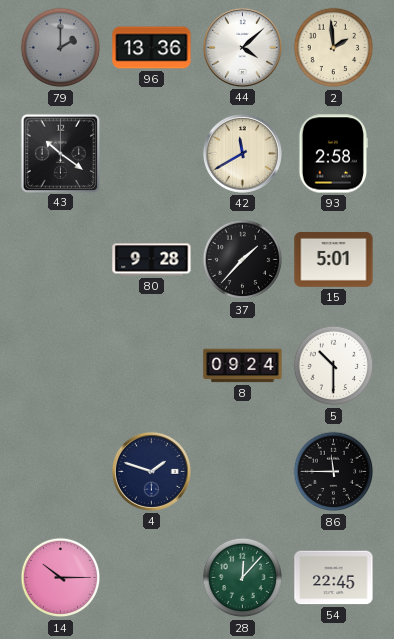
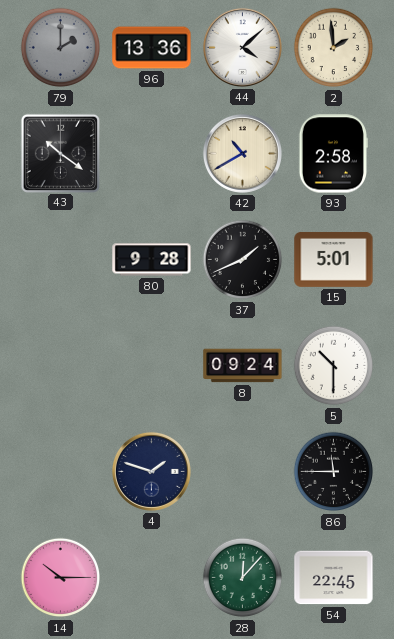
42: 11:40 -> 10:40
37: 1:37 -> 1:41
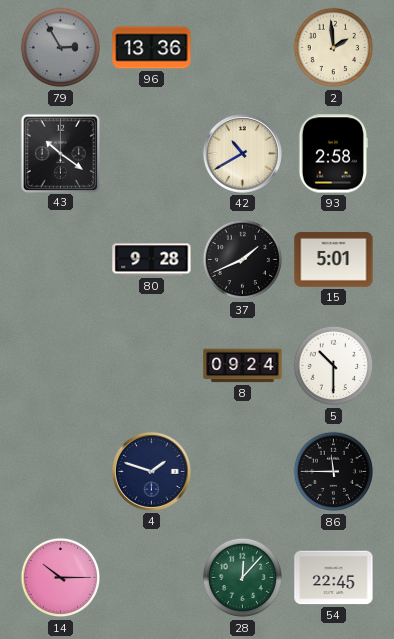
79: 2:00 -> 2:55
44: 4:08 -> none
